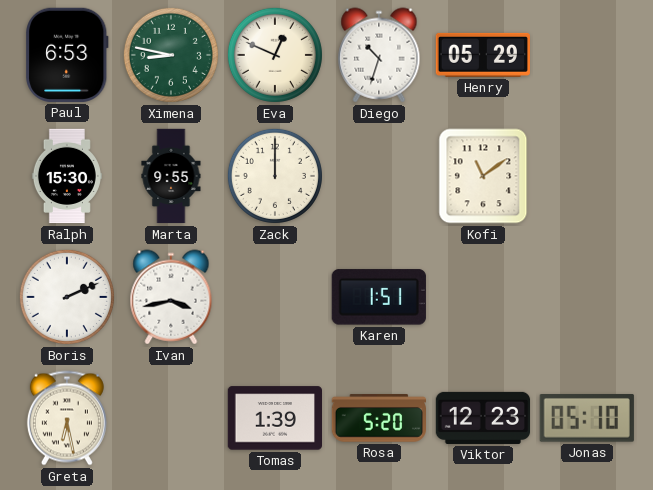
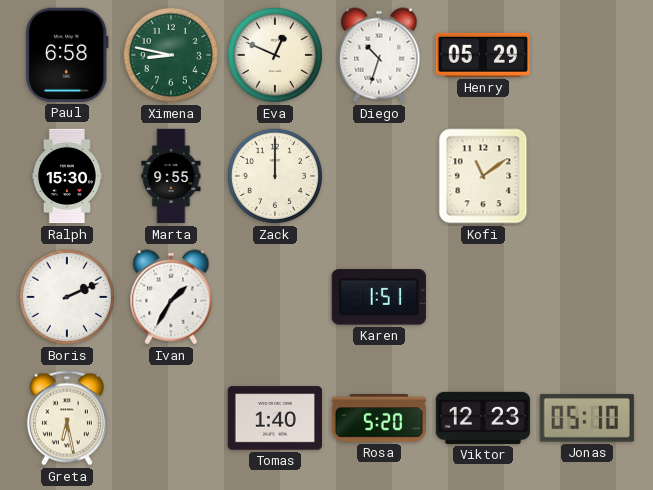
Paul: 6:53 -> 6:58
Ivan: 3:43 -> 1:35
Tomas: 1:39 -> 1:40
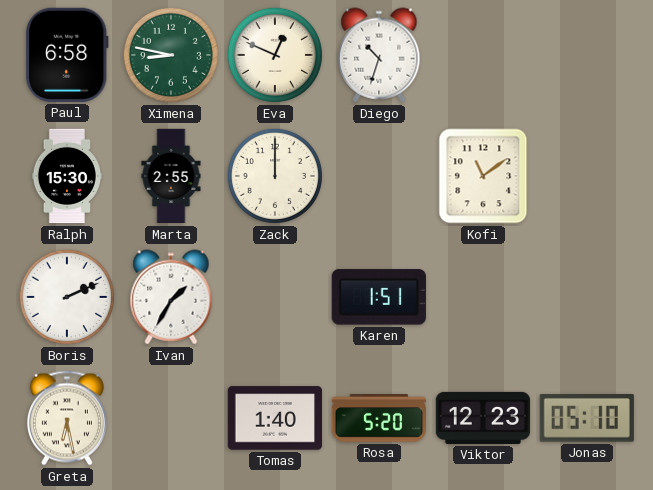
Henry: 05:29 -> none
Marta: 9:55 -> 2:55
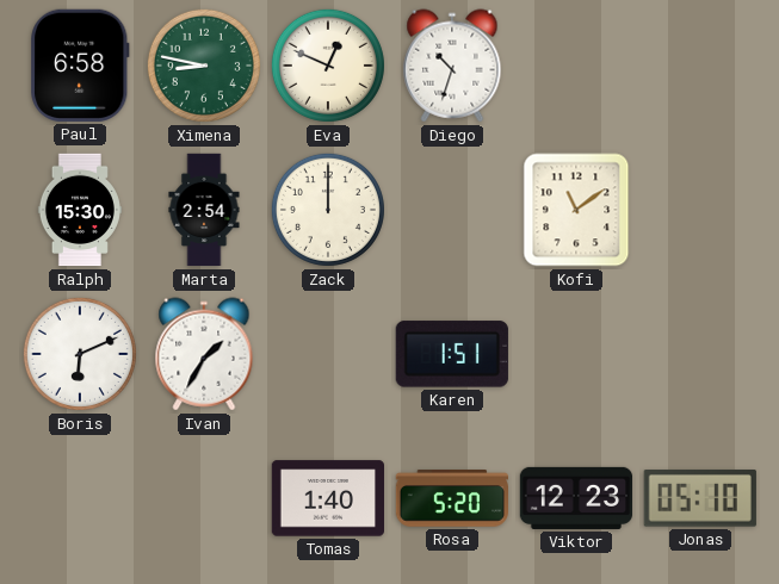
Marta: 2:55 -> 2:54
Boris: 2:11 -> 6:11
Greta: 6:28 -> none
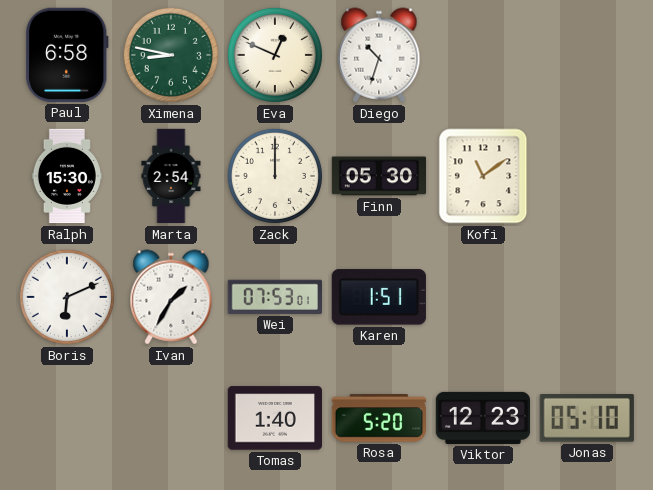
Finn: none -> 05:30
Wei: none -> 07:53
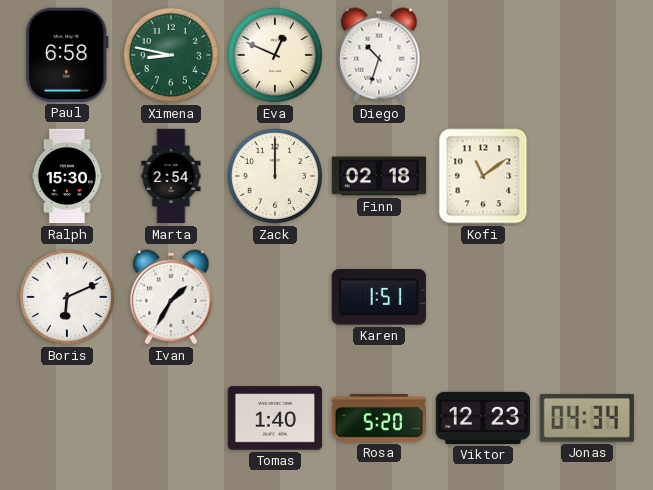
Finn: 05:30 -> 02:18
Wei: 07:53 -> none
Jonas: 05:10 -> 04:34
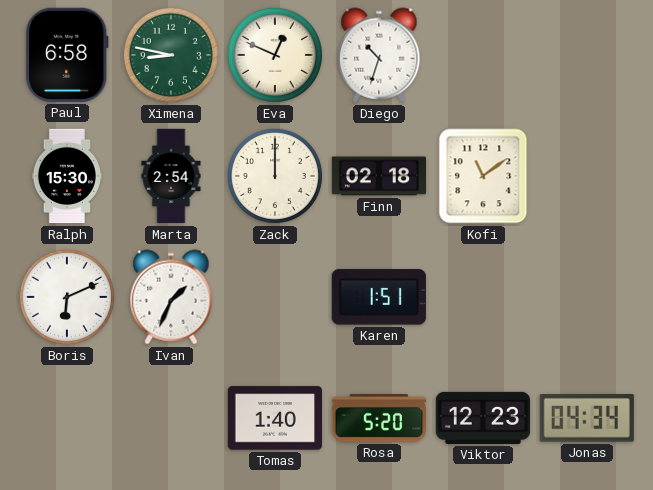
Ivan: 1:35 -> 1:34
